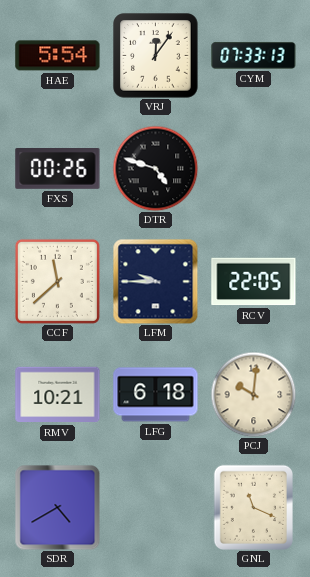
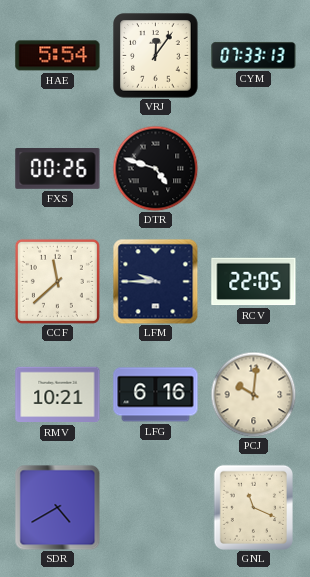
LFG: 6:18 -> 6:16
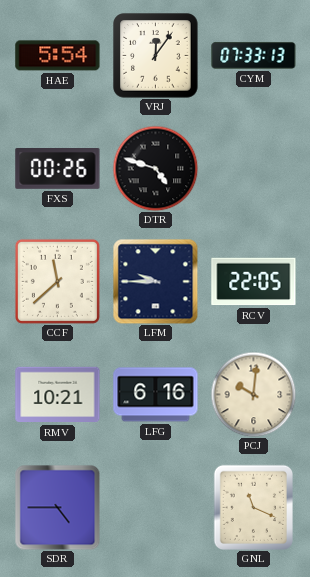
SDR: 4:40 -> 4:45
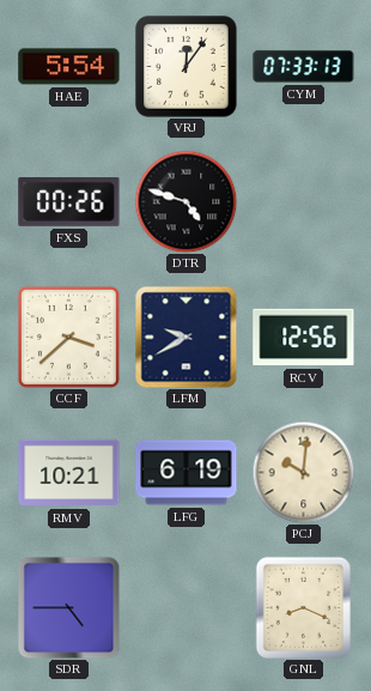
CCF: 11:38 -> 3:38
LFM: 9:45 -> 9:40
RCV: 22:05 -> 12:56
LFG: 6:16 -> 6:19
GNL: 11:19 -> 8:19
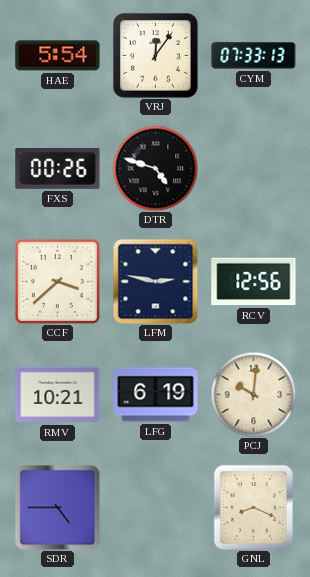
LFM: 9:40 -> 2:47
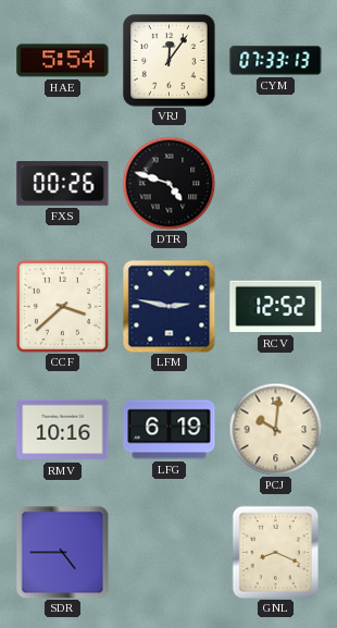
RCV: 12:56 -> 12:52
RMV: 10:21 -> 10:16
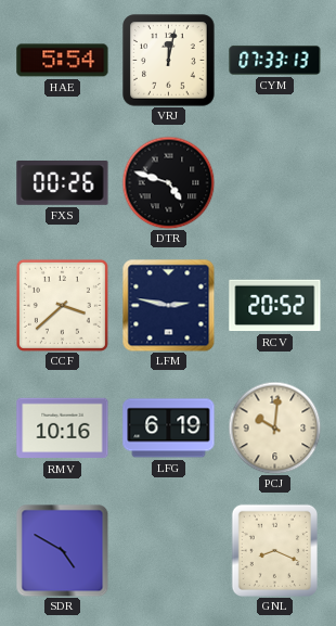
VRJ: 12:06 -> 12:02
RCV: 12:52 -> 20:52
SDR: 4:45 -> 4:50
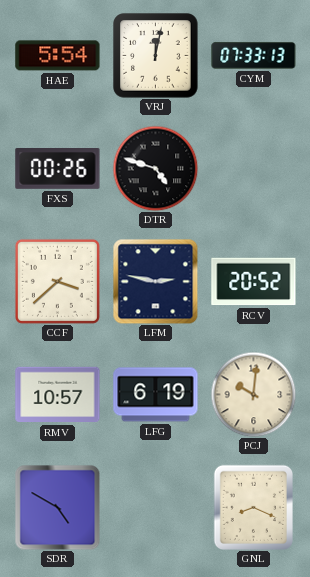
RMV: 10:16 -> 10:57
